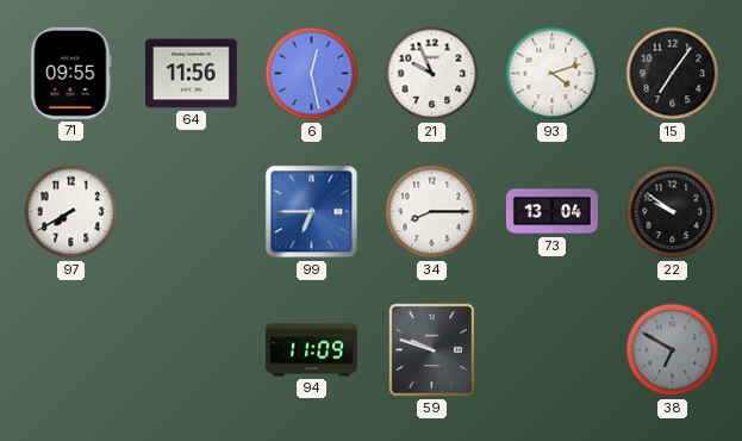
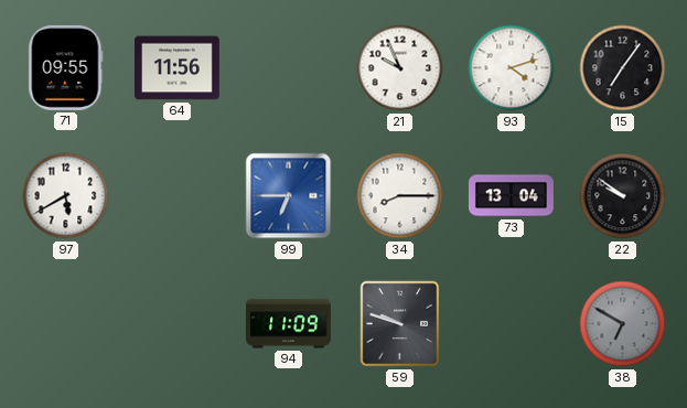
6: 12:28 -> none
97: 7:40 -> 5:40
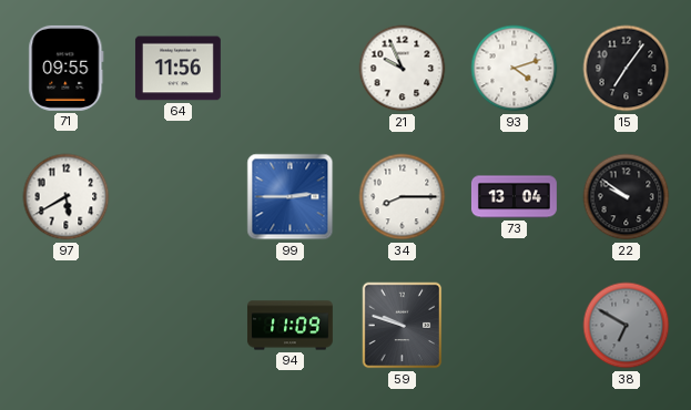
99: 6:45 -> 2:45
